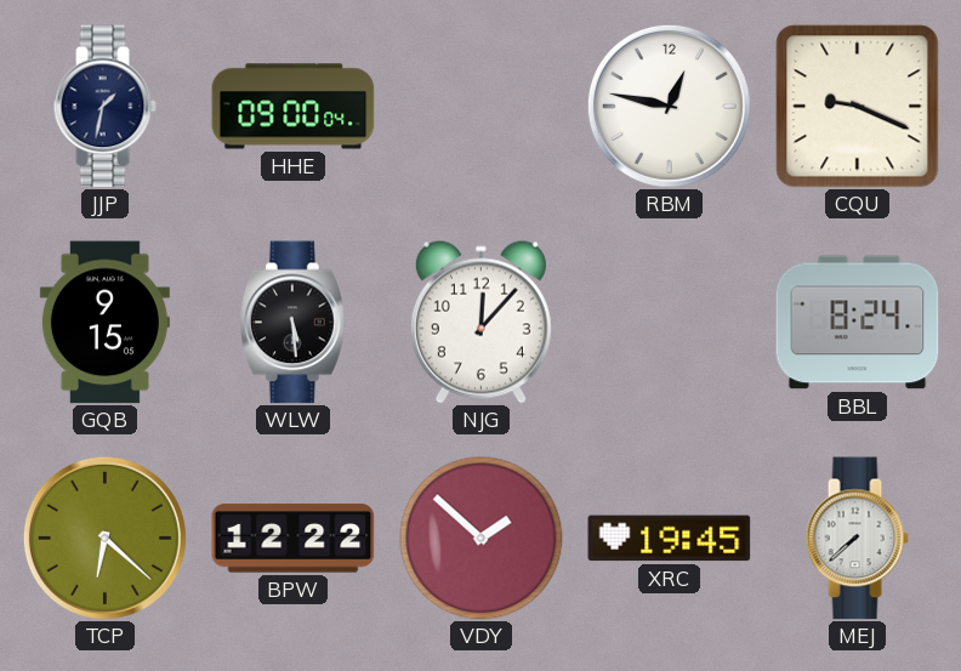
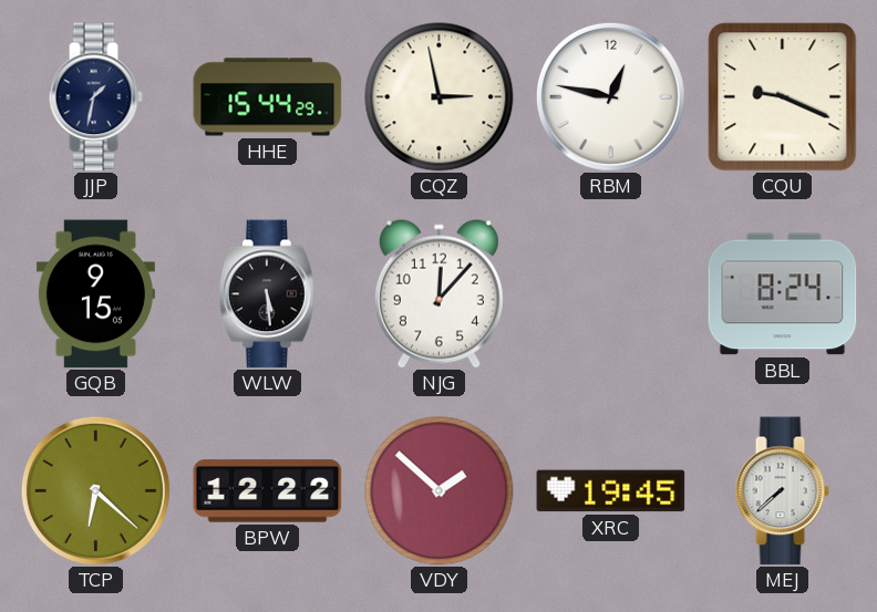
HHE: 09:00 -> 15:44
CQZ: none -> 2:58
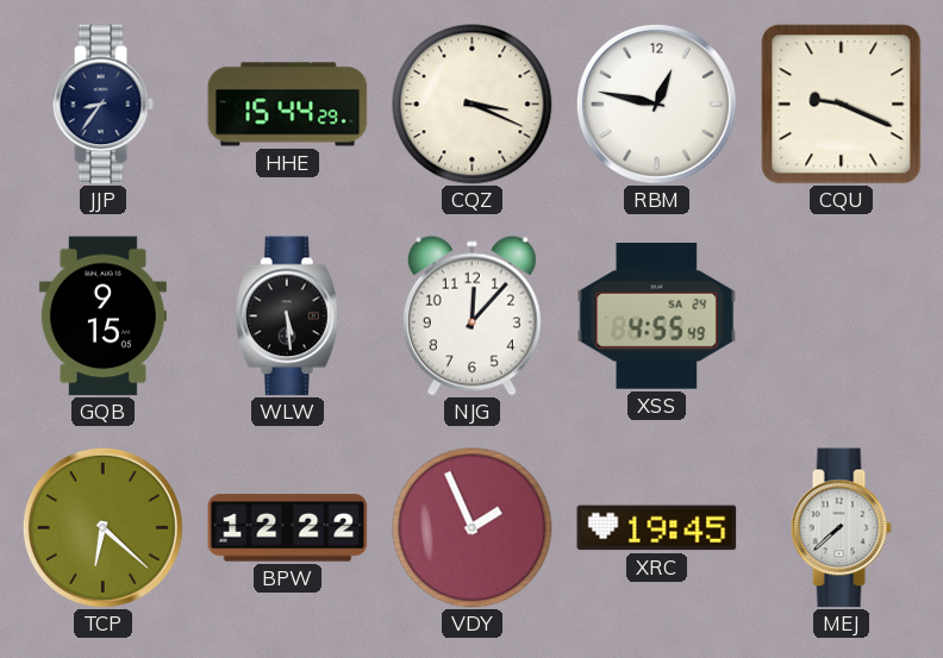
JJP: 1:32 -> 8:36
CQZ: 2:58 -> 3:19
XSS: none -> 4:55
BBL: 8:24 -> none
VDY: 1:52 -> 1:56
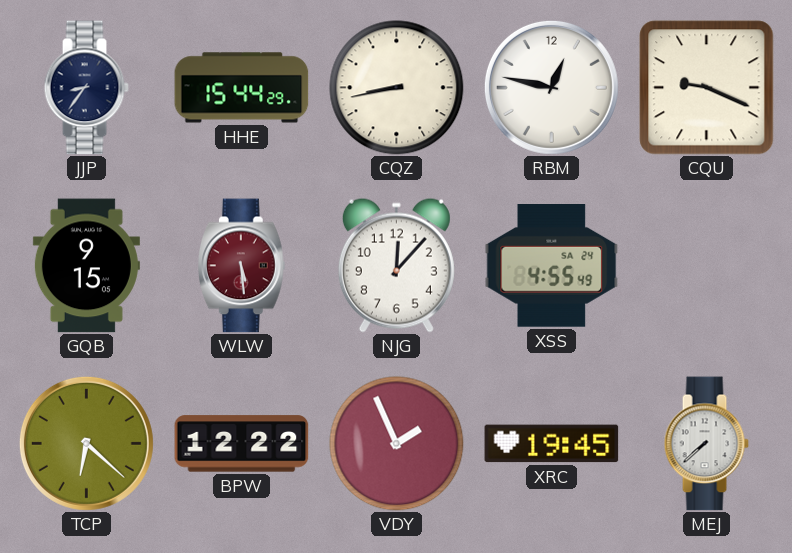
CQZ: 3:19 -> 8:43
WLW dial: black -> burgundy
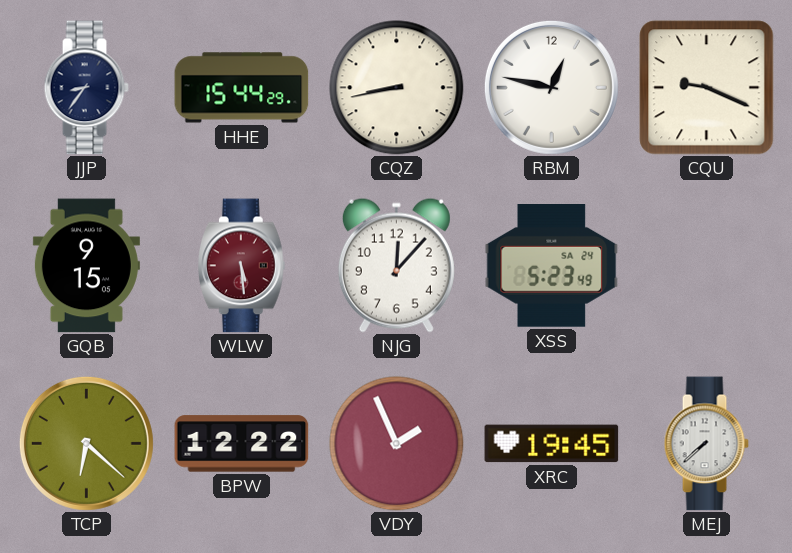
XSS: 4:55 -> 5:23
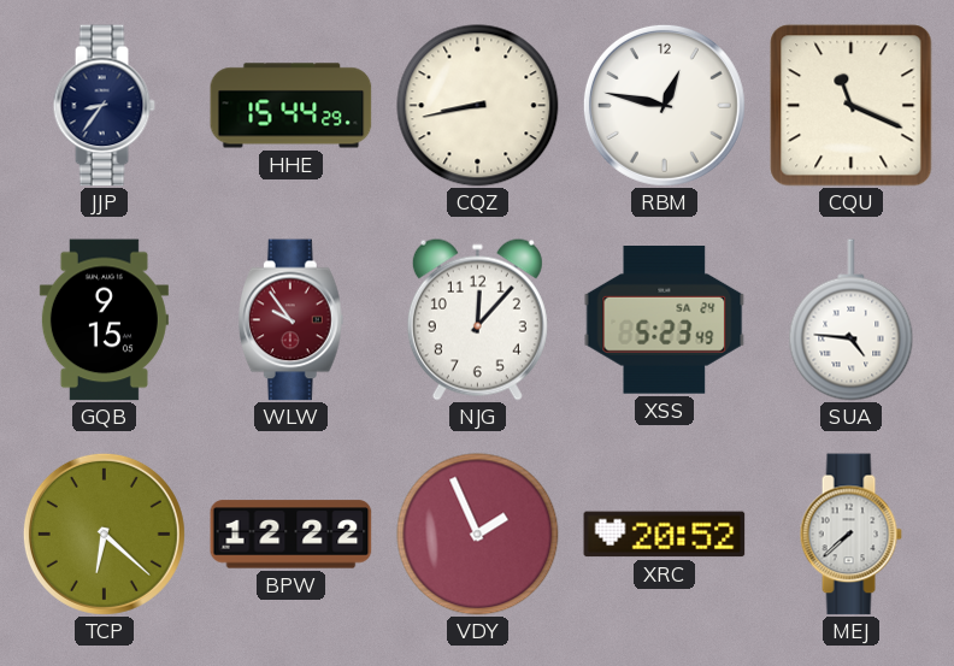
CQU: 9:19 -> 11:19
WLW: 5:29 -> 9:54
SUA: none -> 4:46
XRC: 19:45 -> 20:52
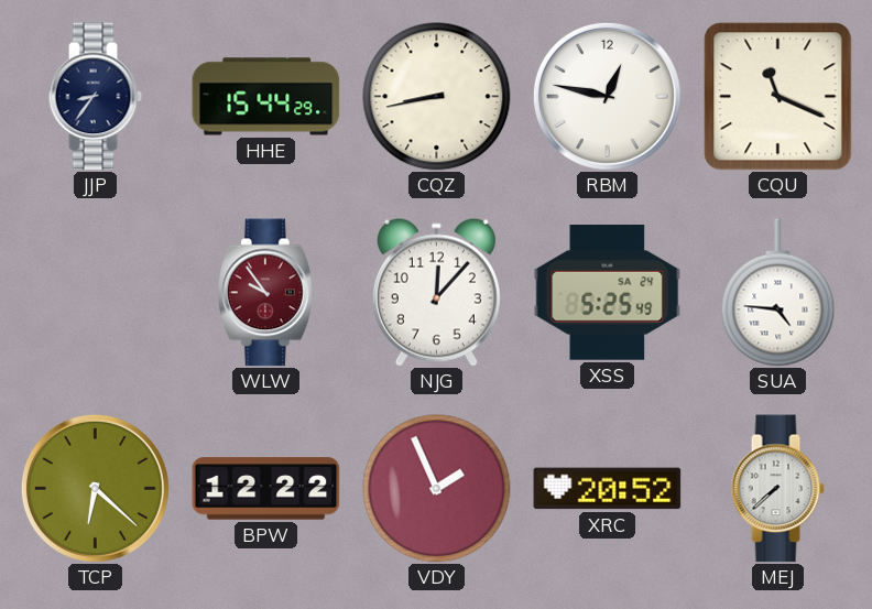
GQB: 9:15 -> none
XSS: 5:23 -> 5:25
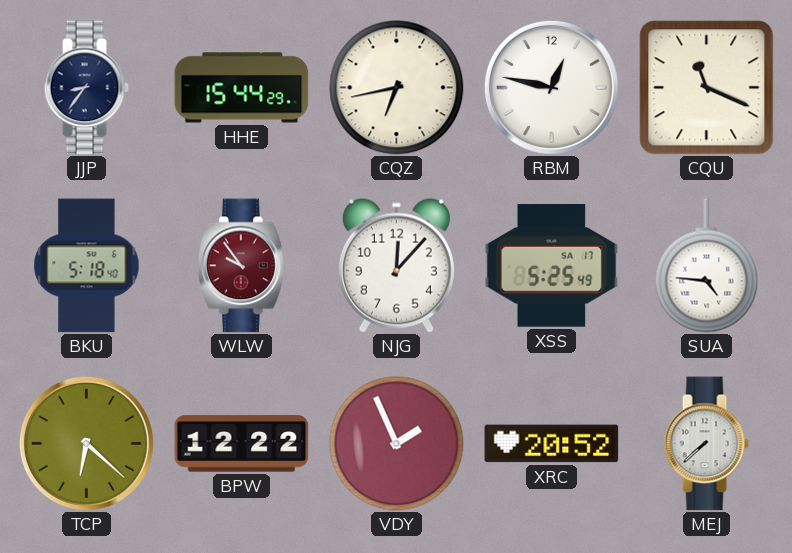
CQZ: 8:43 -> 6:43
BKU: none -> 5:18
XSS date: SA 24 -> SA 17
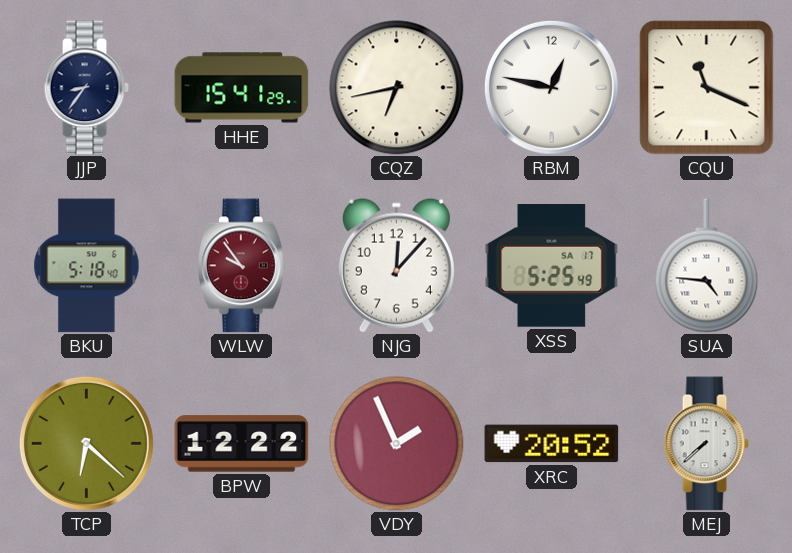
HHE: 15:44 -> 15:41
